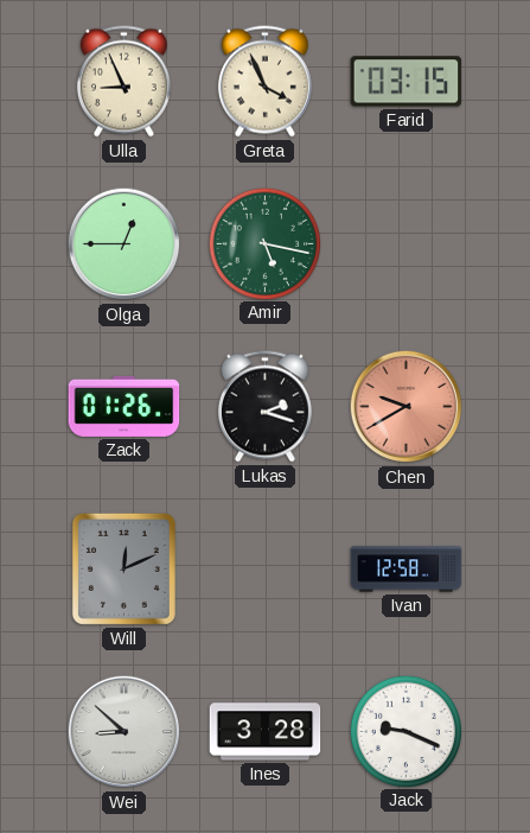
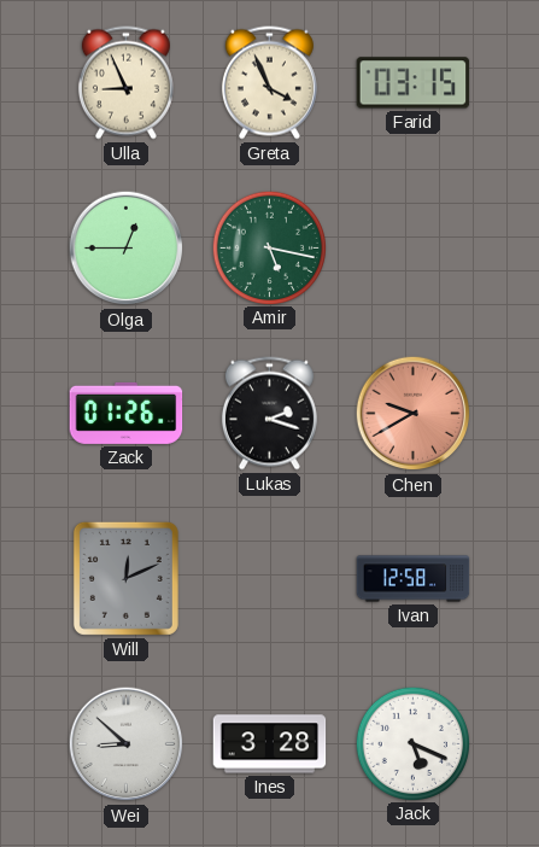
Jack: 9:19 -> 5:19
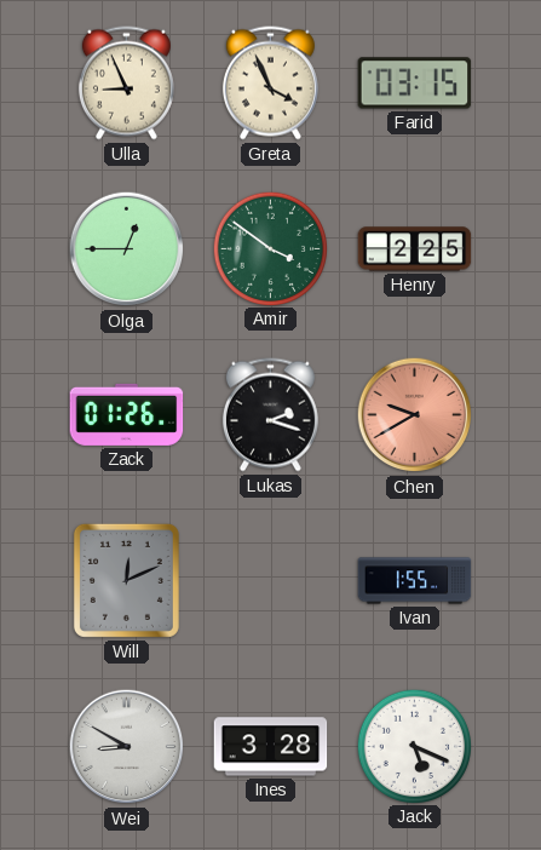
Amir: 5:17 -> 3:51
Henry: none -> 2:25
Ivan: 12:58 -> 1:55
Wei: 8:52 -> 8:50
